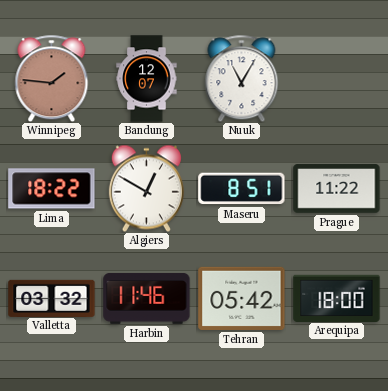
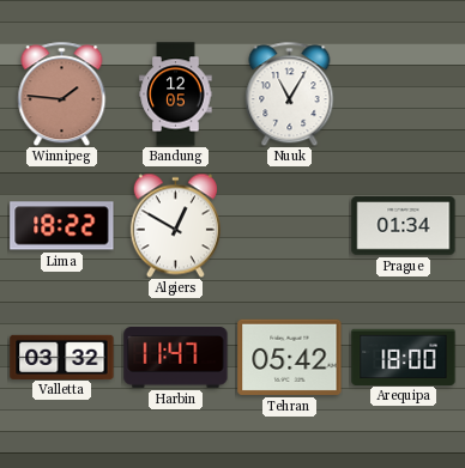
Bandung: 12:07 -> 12:05
Maseru: 8:51 -> none
Prague: 11:22 -> 01:34
Harbin: 11:46 -> 11:47
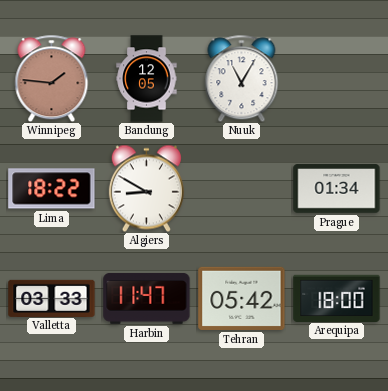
Algiers: 12:50 -> 8:50
Valletta: 03:32 -> 03:33
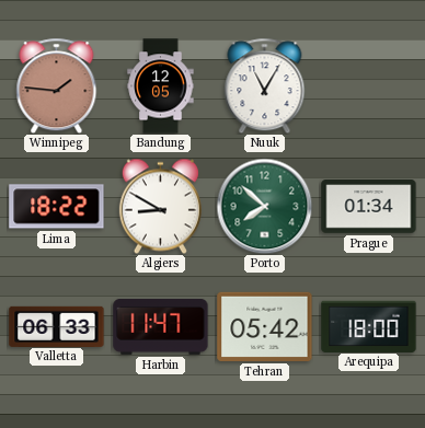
Porto: none -> 7:52
Valletta: 03:33 -> 06:33
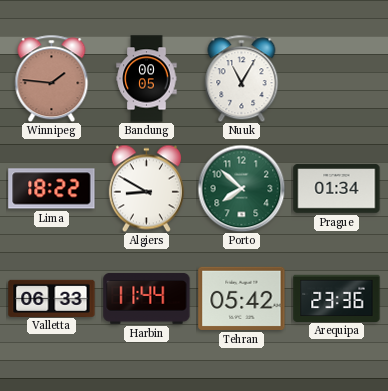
Bandung: 12:05 -> 00:05
Harbin: 11:47 -> 11:44
Arequipa: 18:00 -> 23:36
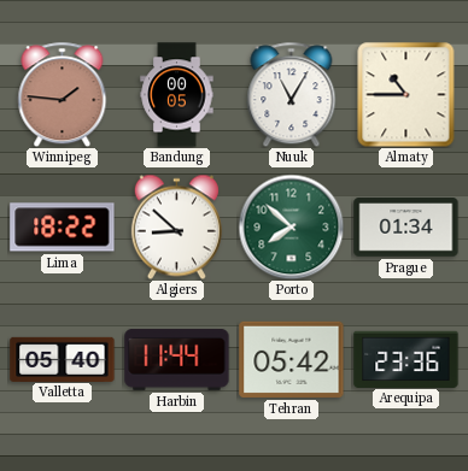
Almaty: none -> 10:45
Algiers: 8:50 -> 8:52
Valletta: 06:33 -> 05:40
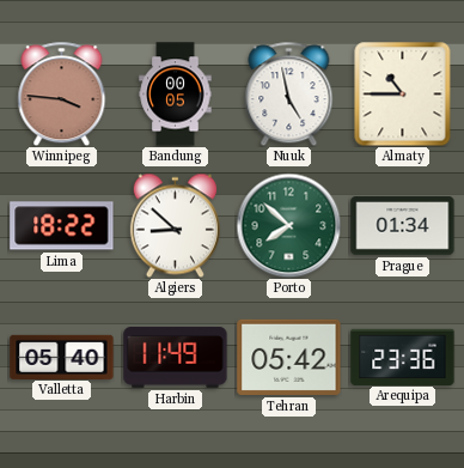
Winnipeg: 1:46 -> 3:46
Nuuk: 11:05 -> 4:58
Harbin: 11:44 -> 11:49
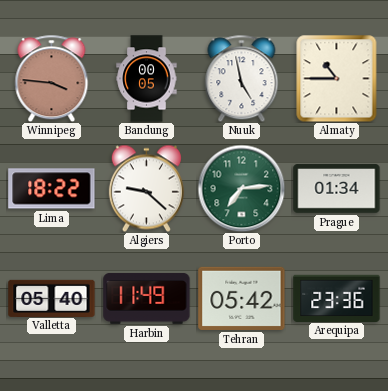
Algiers: 8:52 -> 9:22
Porto: 7:52 -> 7:14
